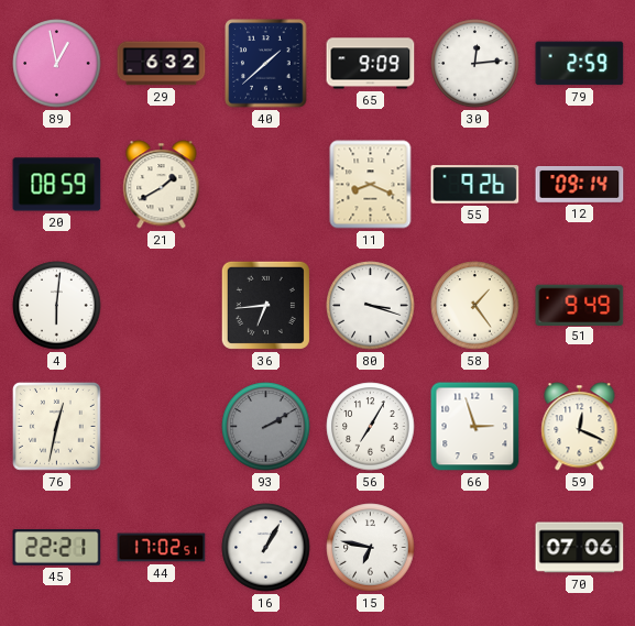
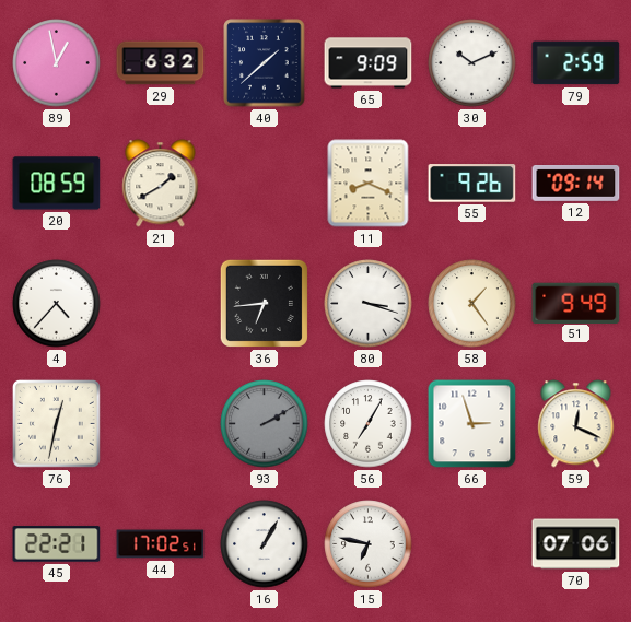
30: 12:14 -> 10:11
4: 6:01 -> 4:37
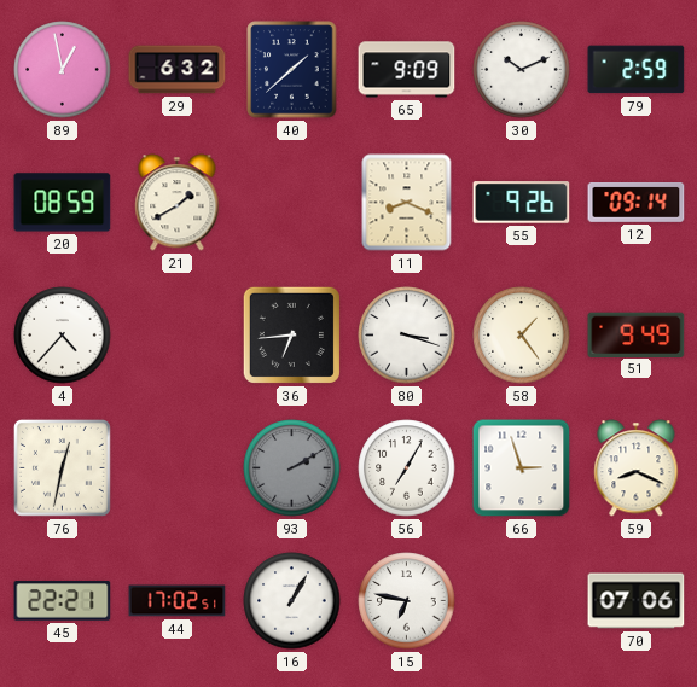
59: 12:19 -> 8:19
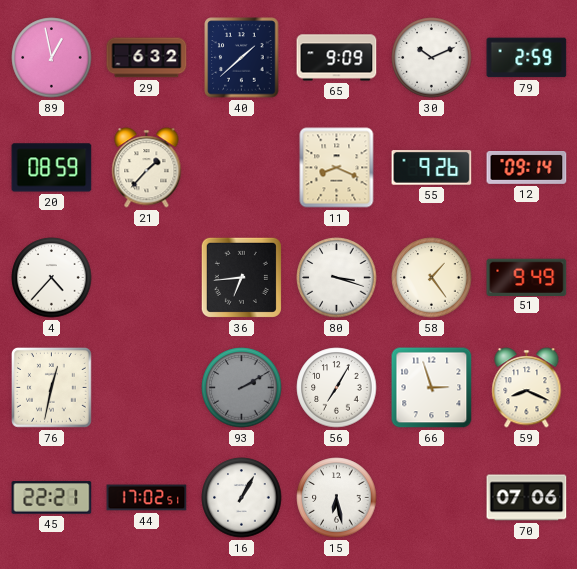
21: 1:40 -> 1:37
15: 6:47 -> 6:28
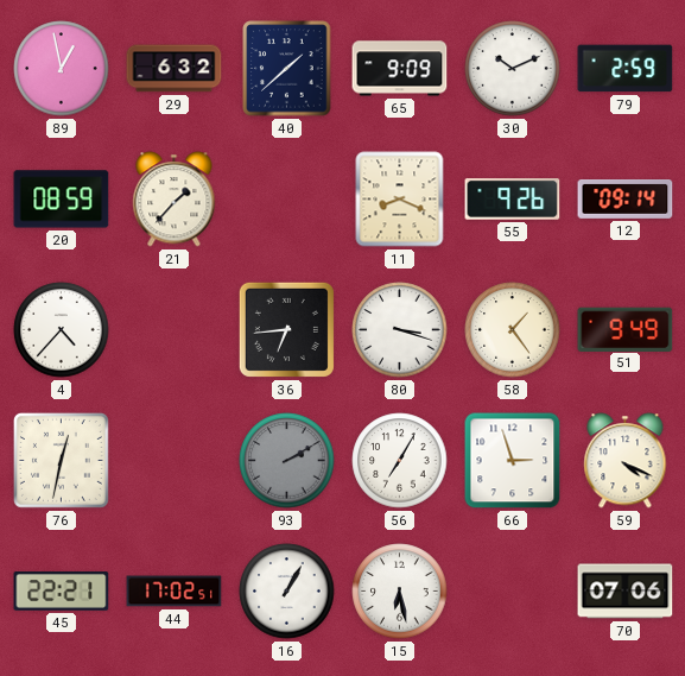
59: 8:19 -> 4:19
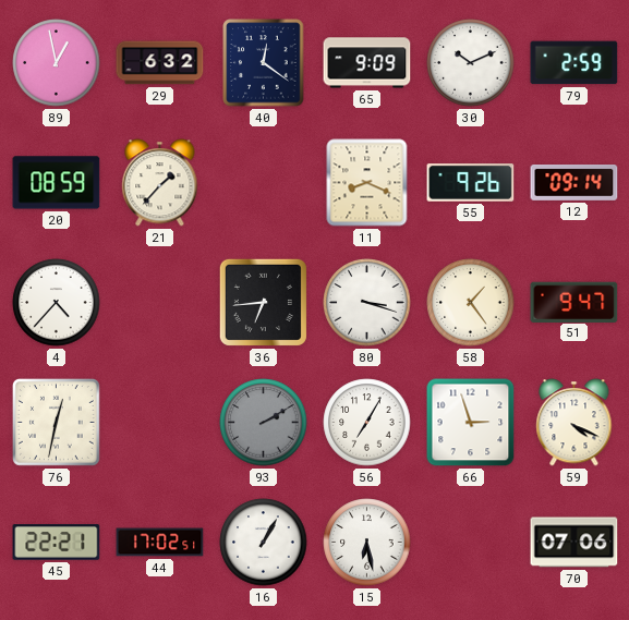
40: 1:38 -> 12:21
51: 9:49 -> 9:47
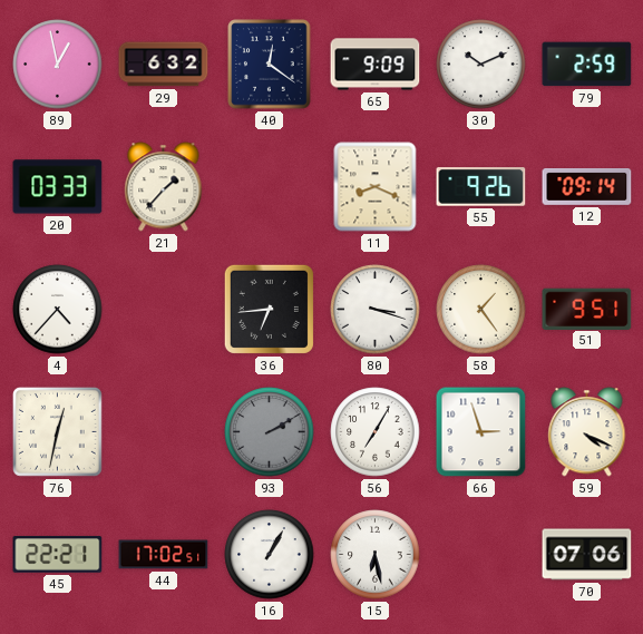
20: 08:59 -> 03:33
51: 9:47 -> 9:51
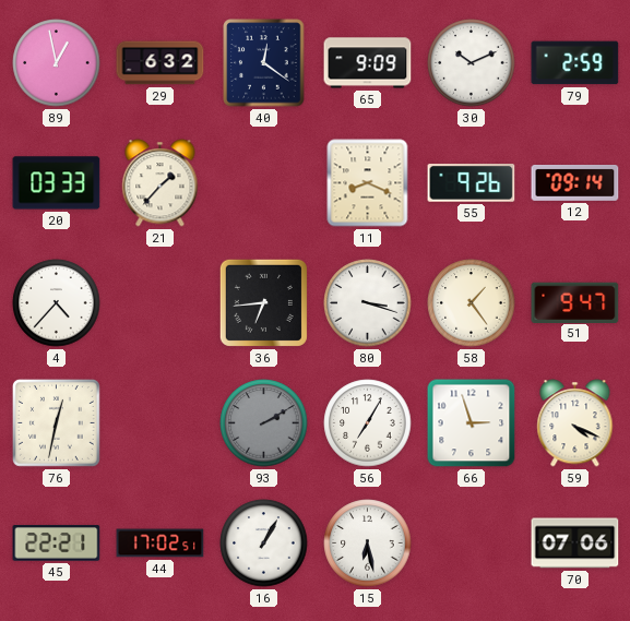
51: 9:51 -> 9:47
